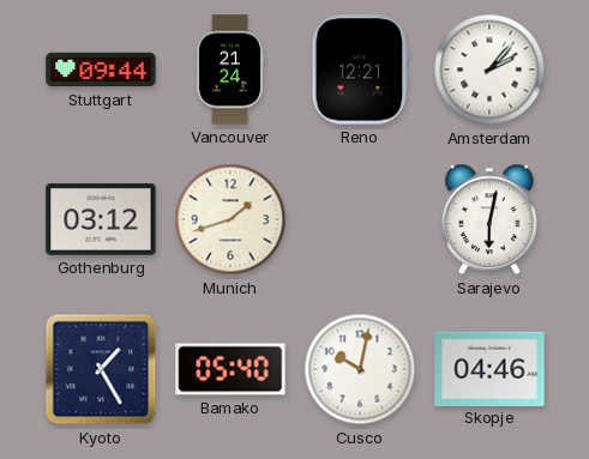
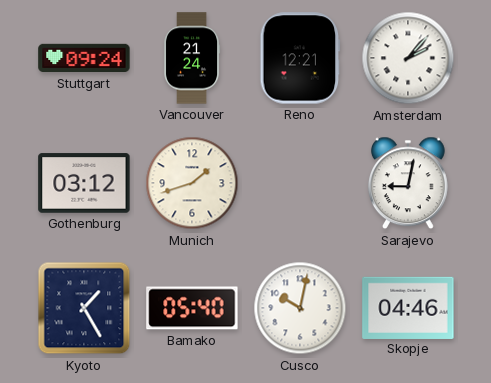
Stuttgart: 09:44 -> 09:24
Sarajevo: 6:02 -> 9:02
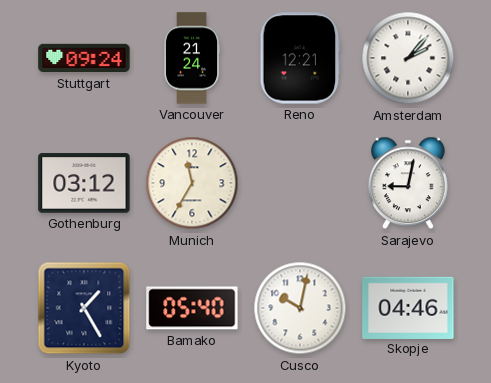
Munich: 1:42 -> 11:35
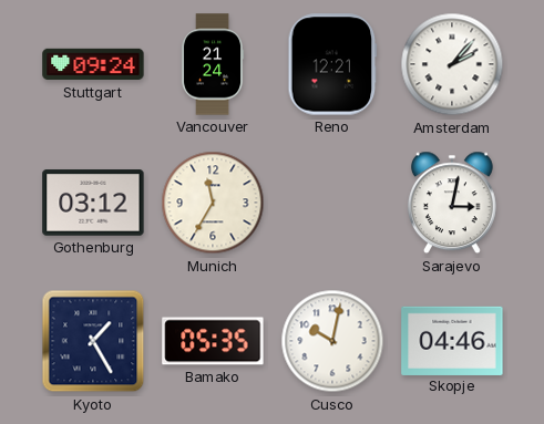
Sarajevo: 9:02 -> 3:02
Bamako: 05:40 -> 05:35
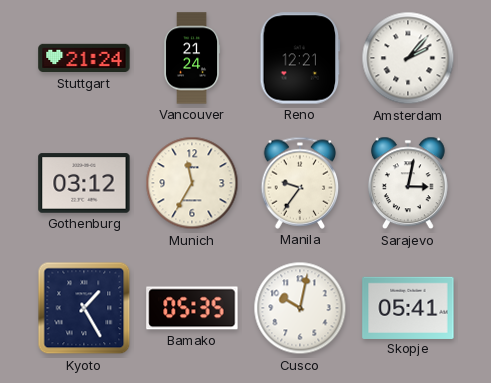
Stuttgart: 09:24 -> 21:24
Manila: none -> 9:36
Skopje: 04:46 -> 05:41
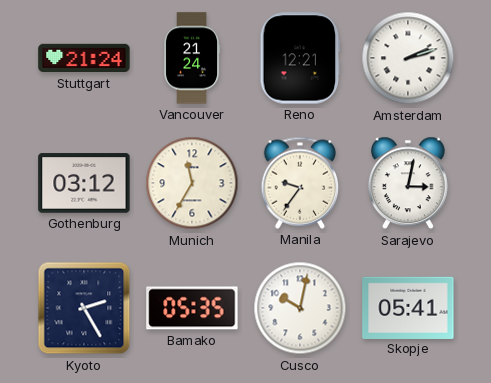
Amsterdam: 2:07 -> 2:12
Kyoto: 1:25 -> 2:25
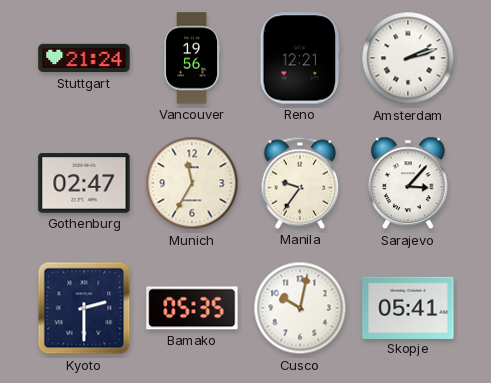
Vancouver: 21:24 -> 19:56
Gothenburg: 03:12 -> 02:47
Sarajevo: 3:02 -> 3:07
Kyoto: 2:25 -> 2:30
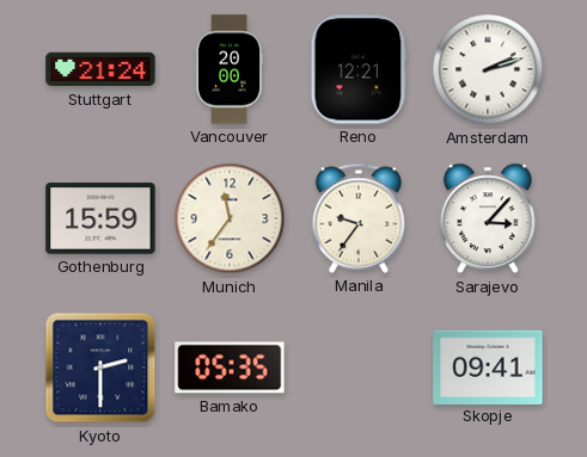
Vancouver: 19:56 -> 20:00
Gothenburg: 02:47 -> 15:59
Munich: 11:35 -> 11:36
Cusco: 10:02 -> none
Skopje: 05:41 -> 09:41
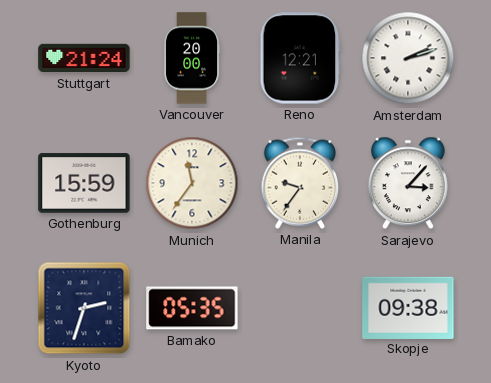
Kyoto: 2:30 -> 2:33
Skopje: 09:41 -> 09:38
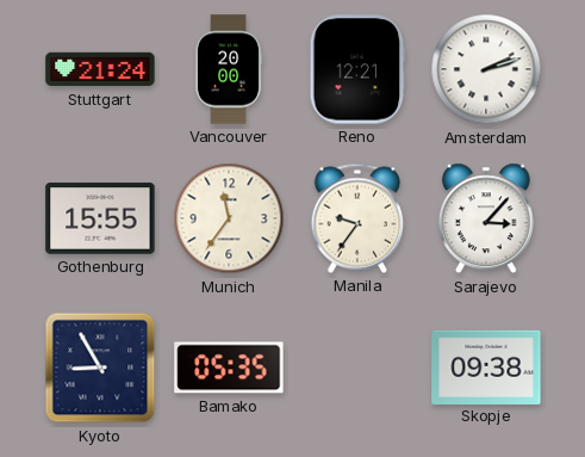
Gothenburg: 15:59 -> 15:55
Kyoto: 2:33 -> 8:55
